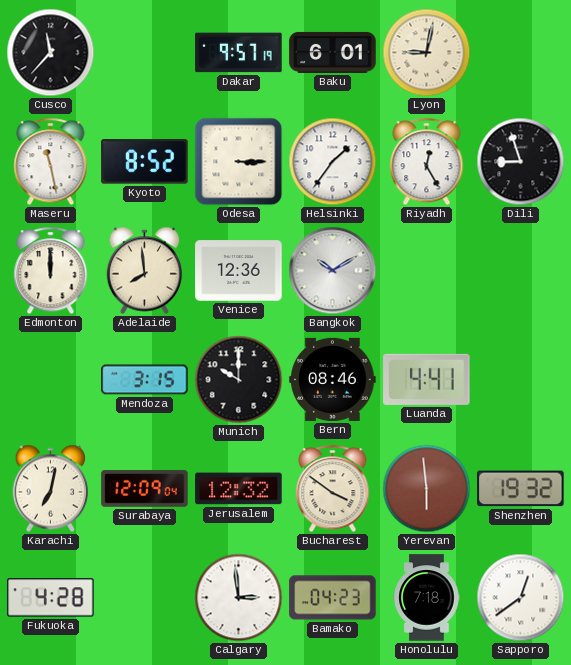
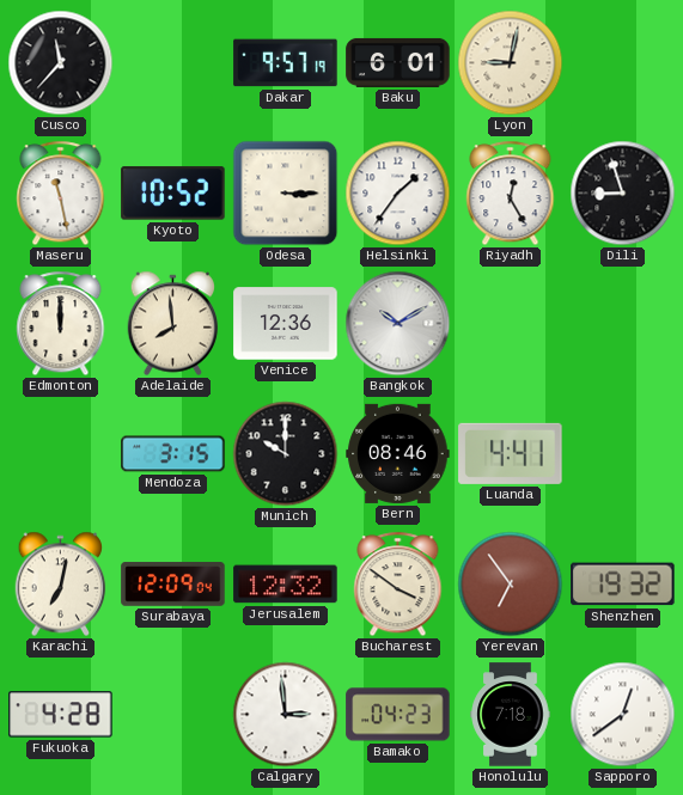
Kyoto: 8:52 -> 10:52
Yerevan: 5:59 -> 6:54
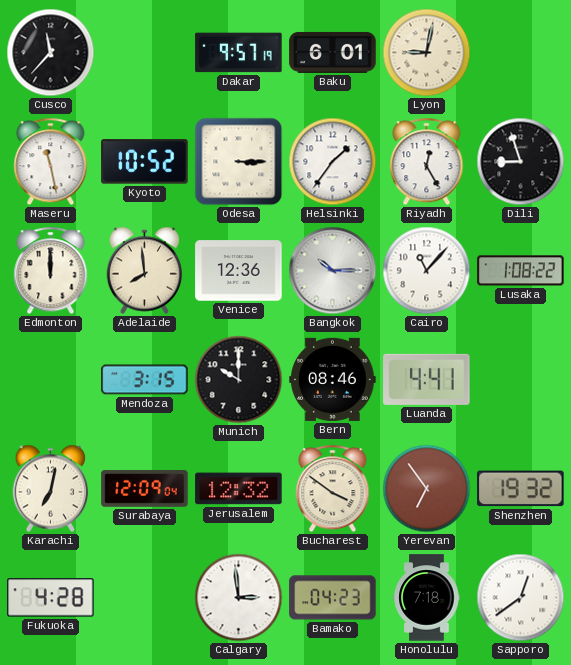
Bangkok: 10:10 -> 10:15
Cairo: none -> 11:07
Lusaka: none -> 1:08
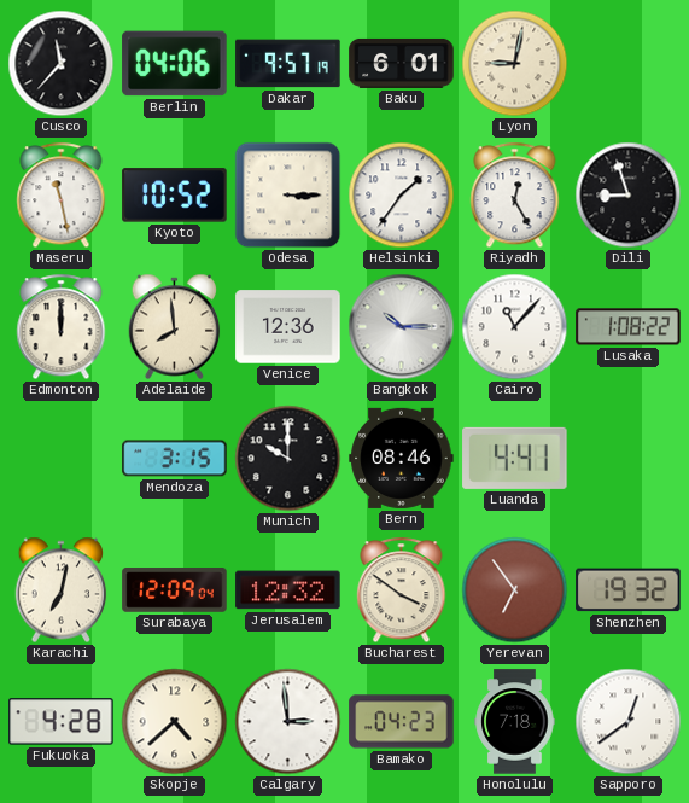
Berlin: none -> 04:06
Skopje: none -> 4:38
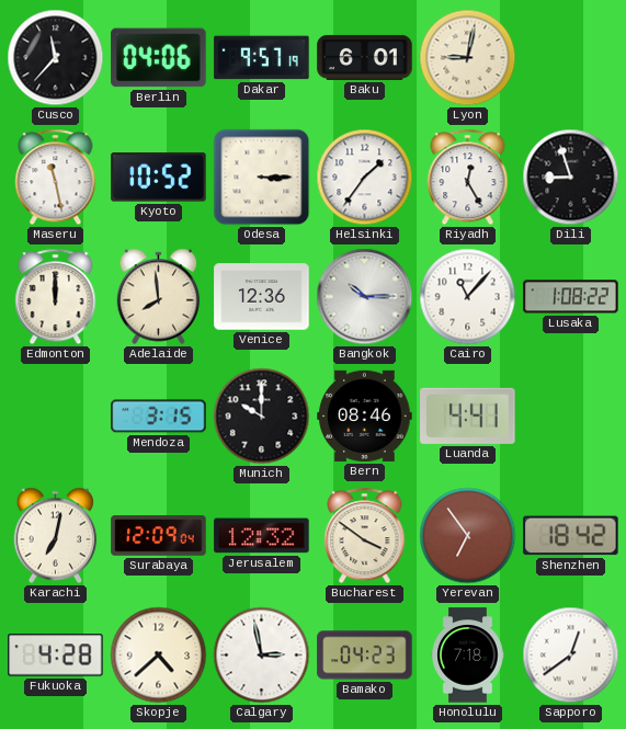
Shenzhen: 19:32 -> 18:42
Calgary: 2:59 -> 2:58
